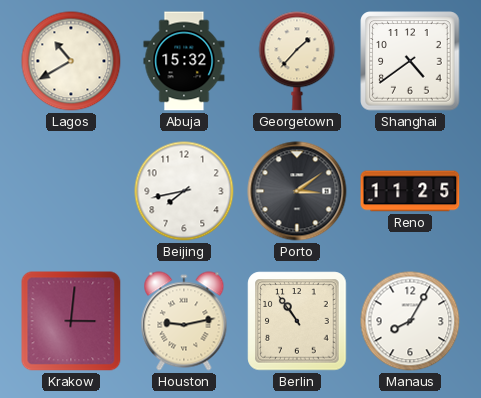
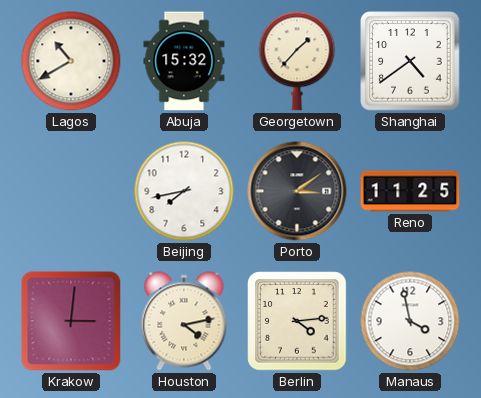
Houston: 9:13 -> 4:13
Berlin: 10:54 -> 4:14
Manaus: 8:05 -> 3:58
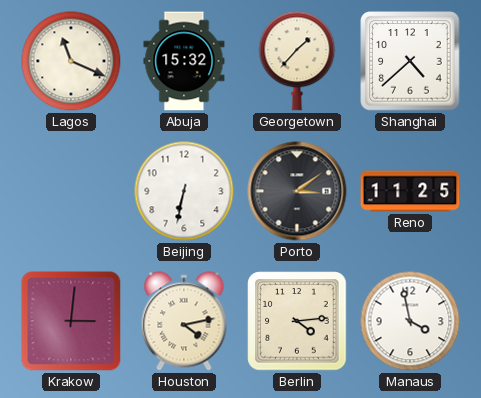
Lagos: 10:40 -> 11:19
Shanghai: 4:39 -> 4:38
Beijing: 7:43 -> 6:32
